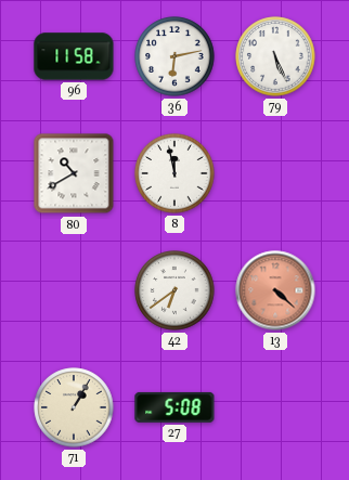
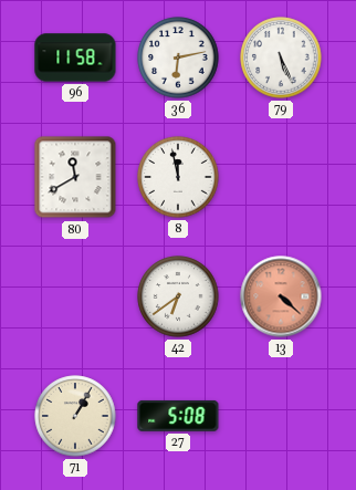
80: 10:40 -> 11:40
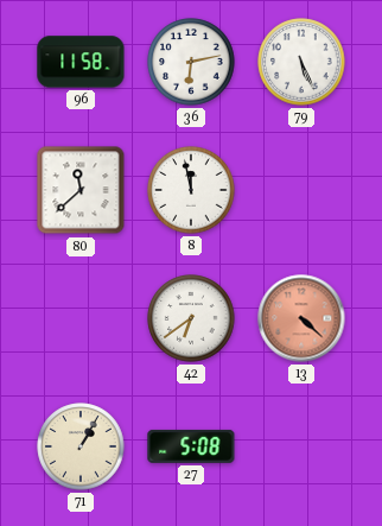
80: 11:40 -> 11:38
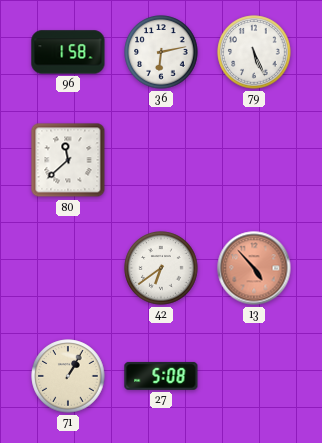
96: 11:58 -> 1:58
8: 11:58 -> none
13: 4:22 -> 4:53
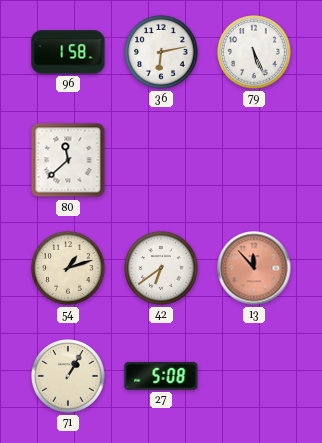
54: none -> 1:12
13: 4:53 -> 11:53
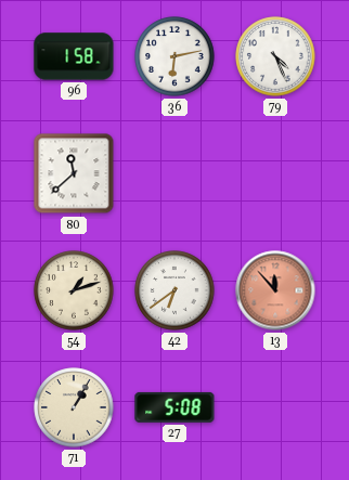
79: 5:26 -> 4:26
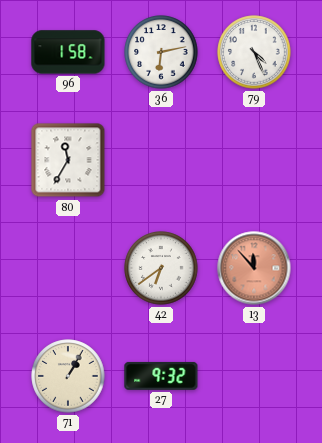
80: 11:38 -> 11:35
54: 1:12 -> none
27: 5:08 -> 9:32
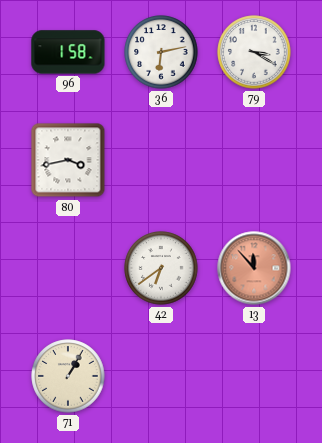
79: 4:26 -> 3:20
80: 11:35 -> 3:43
27: 9:32 -> none
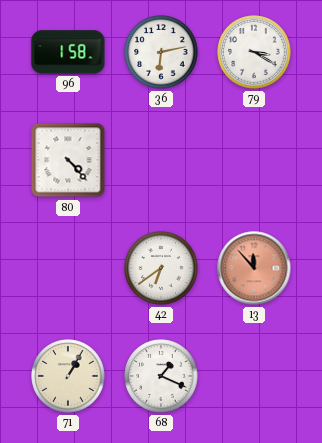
80: 3:43 -> 4:23
68: none -> 1:19
